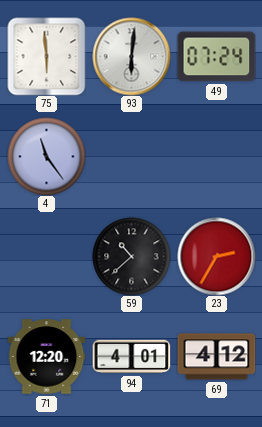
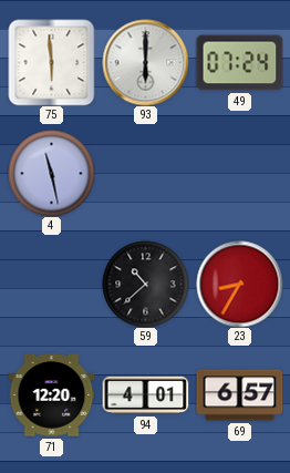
93: 6:01 -> 6:00
4: 11:24 -> 11:28
23: 2:35 -> 8:35
69: 4:12 -> 6:57
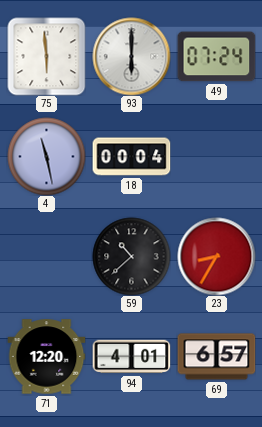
18: none -> 00:04
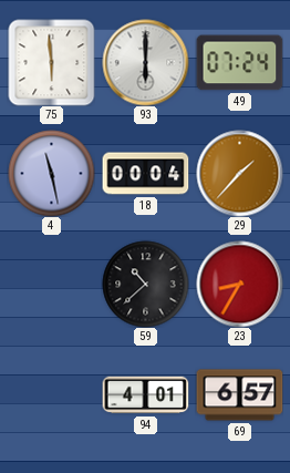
29: none -> 1:37
71: 12:20 -> none
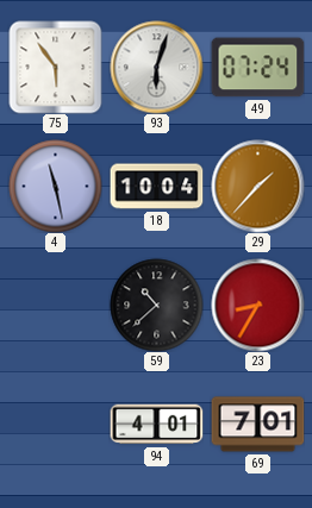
75: 5:59 -> 5:54
93: 6:00 -> 6:03
18: 00:04 -> 10:04
69: 6:57 -> 7:01
